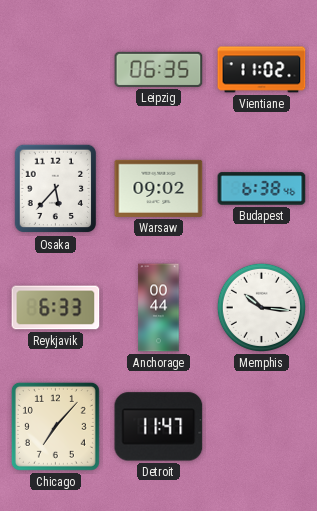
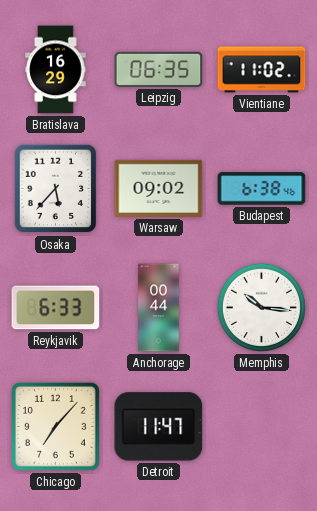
Bratislava: none -> 16:29
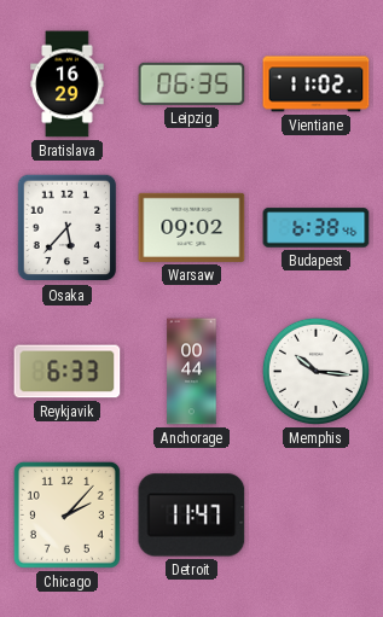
Chicago: 7:07 -> 2:07
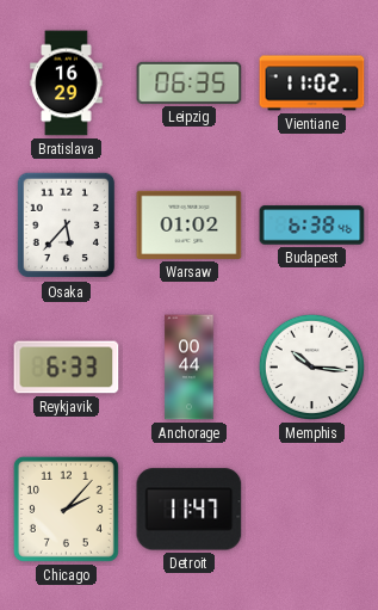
Warsaw: 09:02 -> 01:02
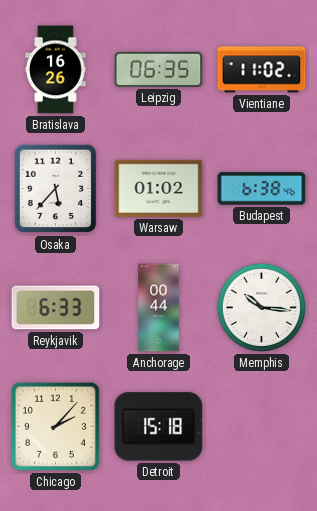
Bratislava: 16:29 -> 16:26
Detroit: 11:47 -> 15:18
